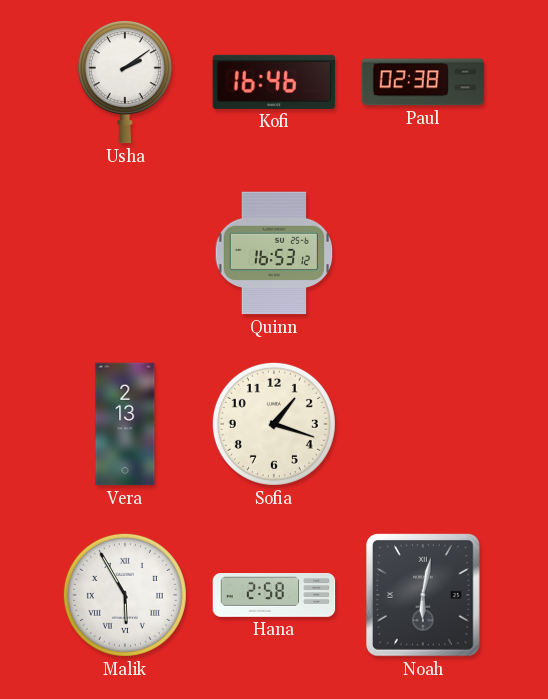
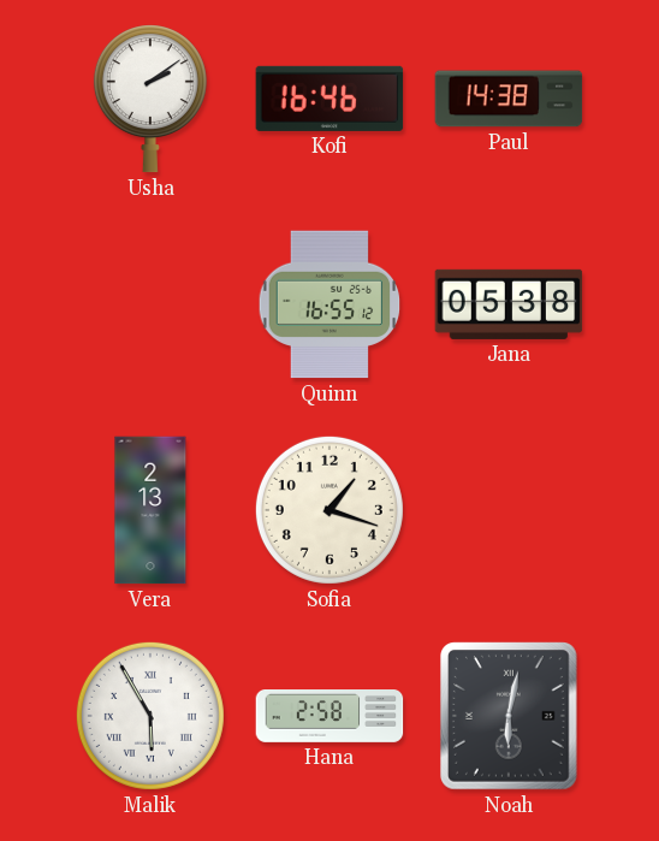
Paul: 02:38 -> 14:38
Quinn: 16:53 -> 16:55
Jana: none -> 05:38
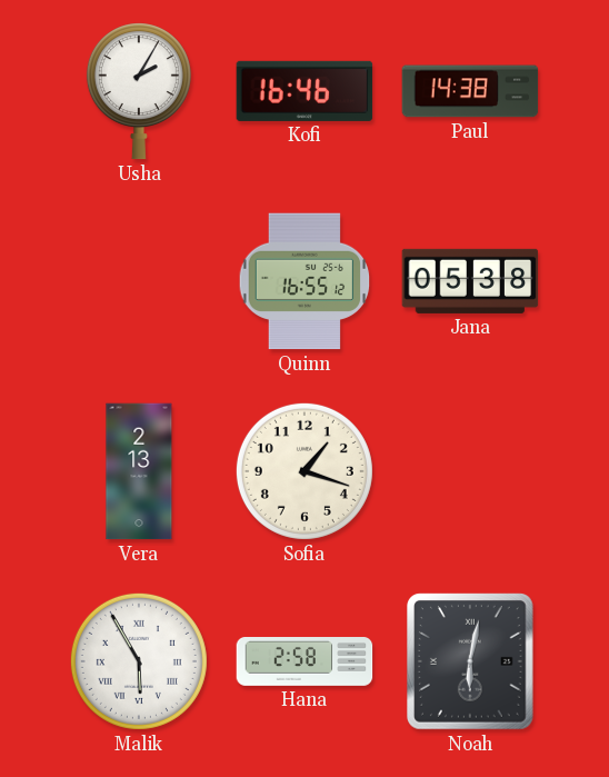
Usha: 2:09 -> 2:05
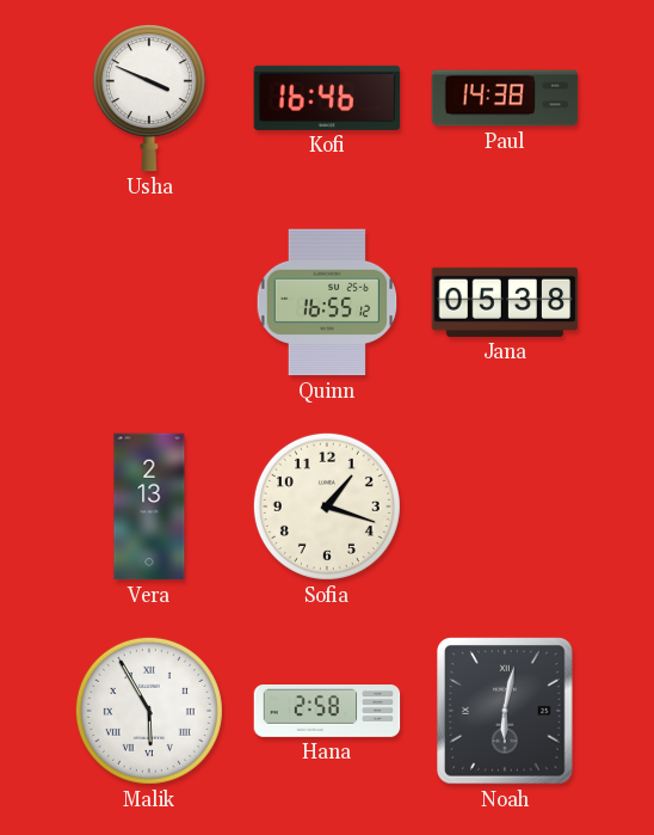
Usha: 2:05 -> 3:49
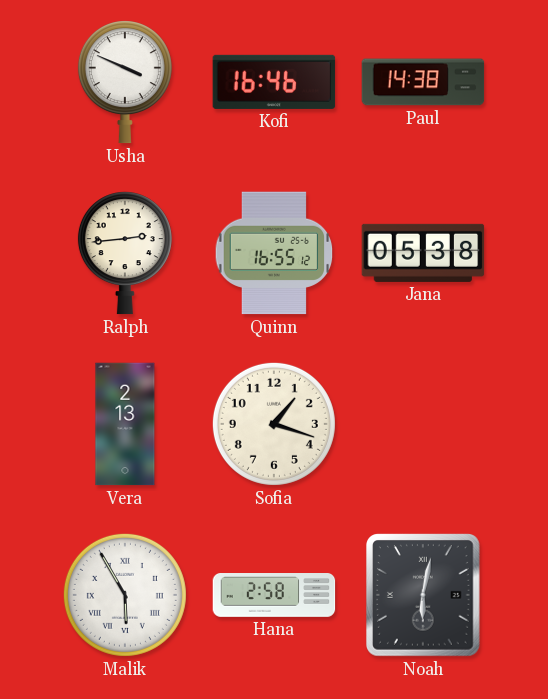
Ralph: none -> 2:44
